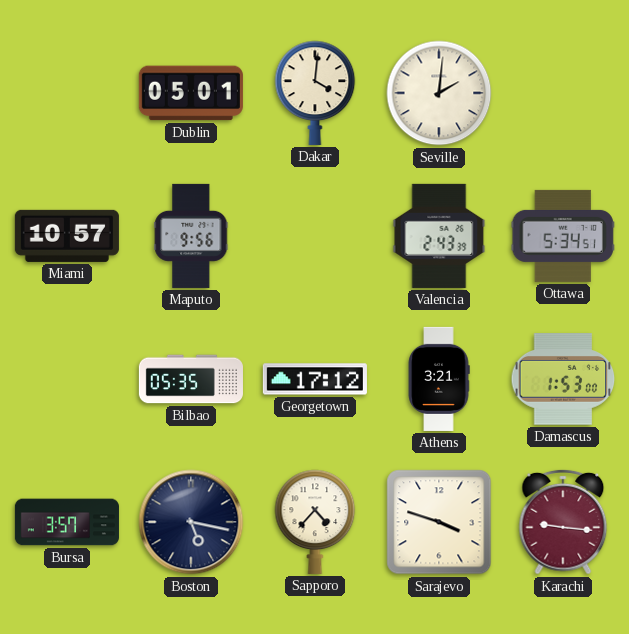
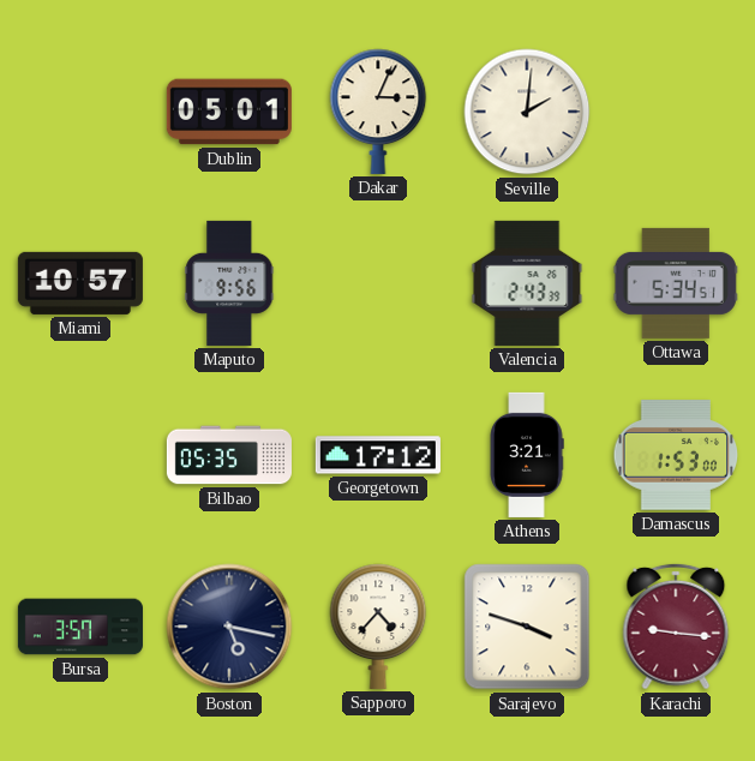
Dakar: 4:01 -> 3:04
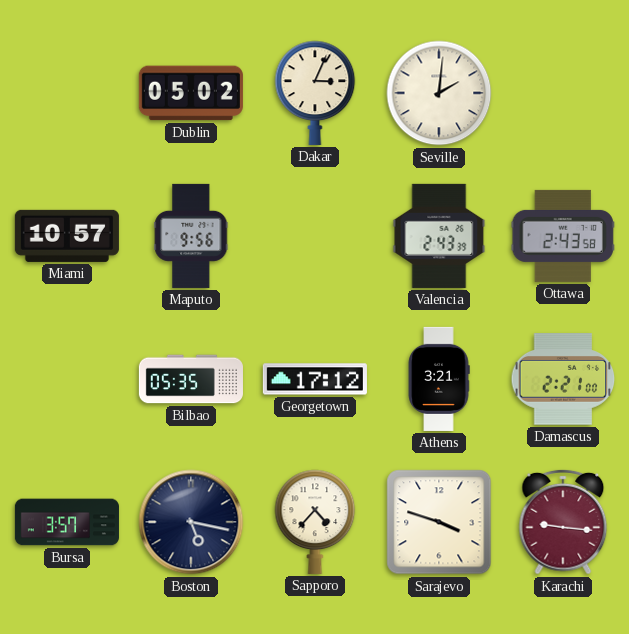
Dublin: 05:01 -> 05:02
Ottawa: 5:34 -> 2:43
Damascus: 1:53 -> 2:21
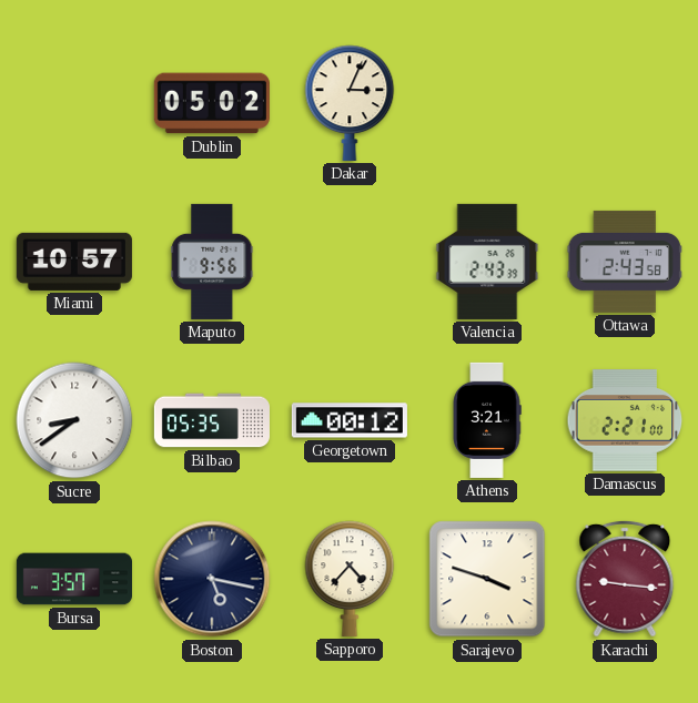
Seville: 2:01 -> none
Sucre: none -> 8:39
Georgetown: 17:12 -> 00:12
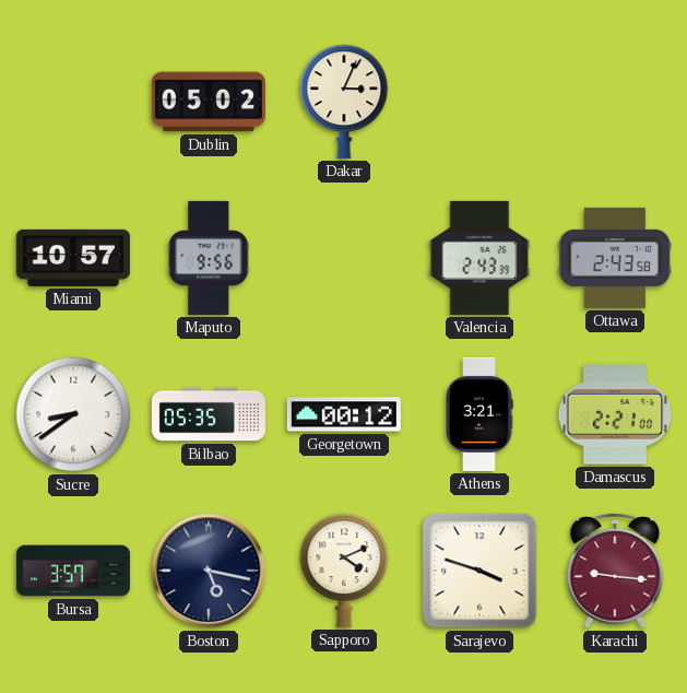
Sapporo: 4:37 -> 4:11
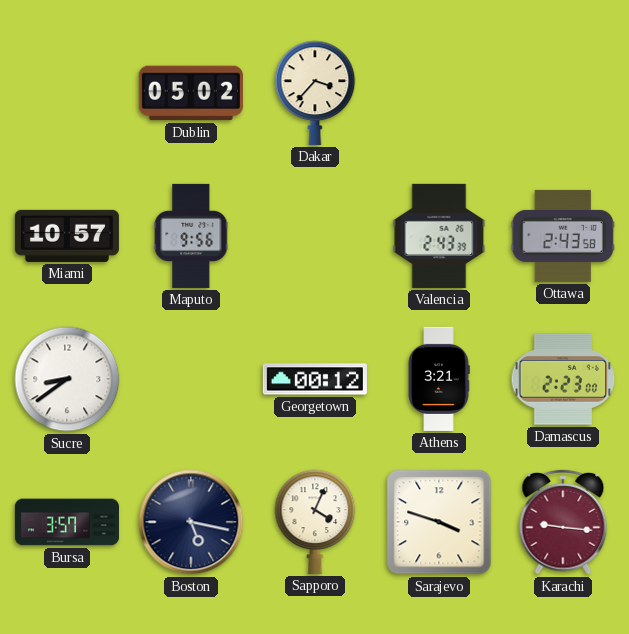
Dakar: 3:04 -> 3:37
Bilbao: 05:35 -> none
Damascus: 2:21 -> 2:23
Sapporo: 4:11 -> 4:04
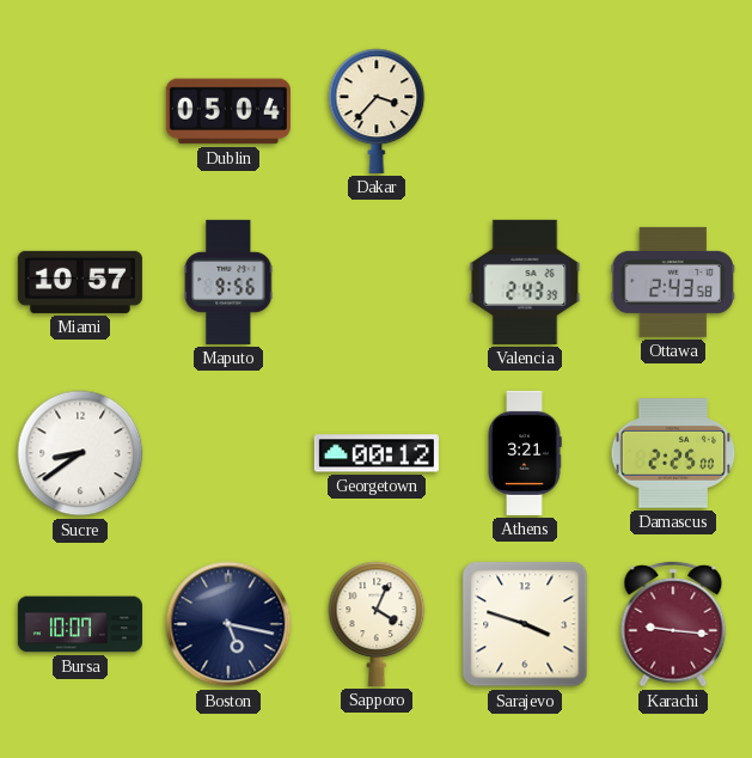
Dublin: 05:02 -> 05:04
Damascus: 2:23 -> 2:25
Bursa: 3:57 -> 10:07
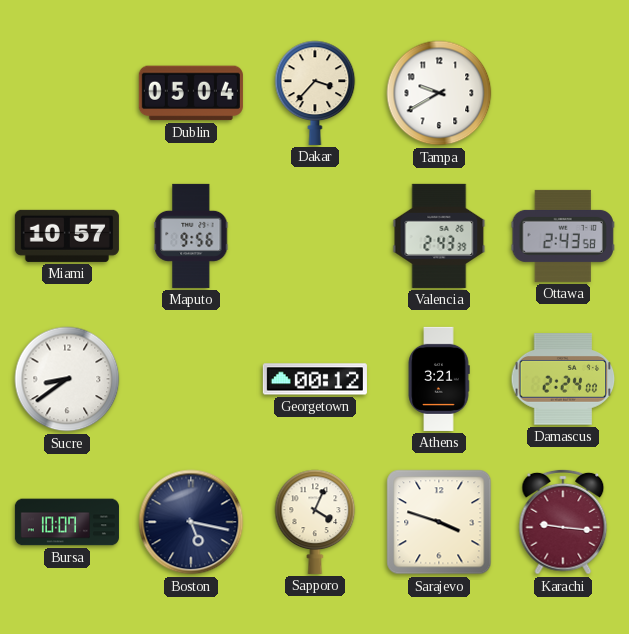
Tampa: none -> 9:40
Damascus: 2:25 -> 2:24
